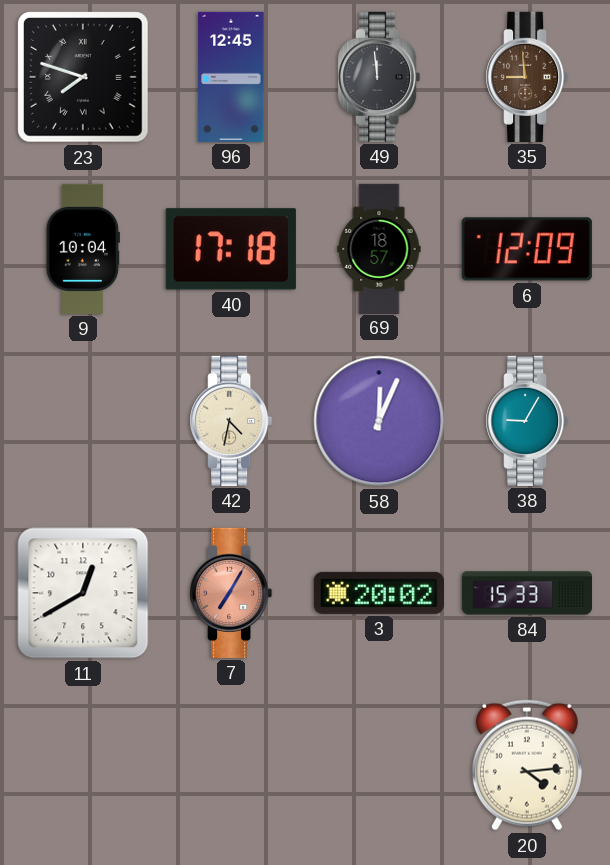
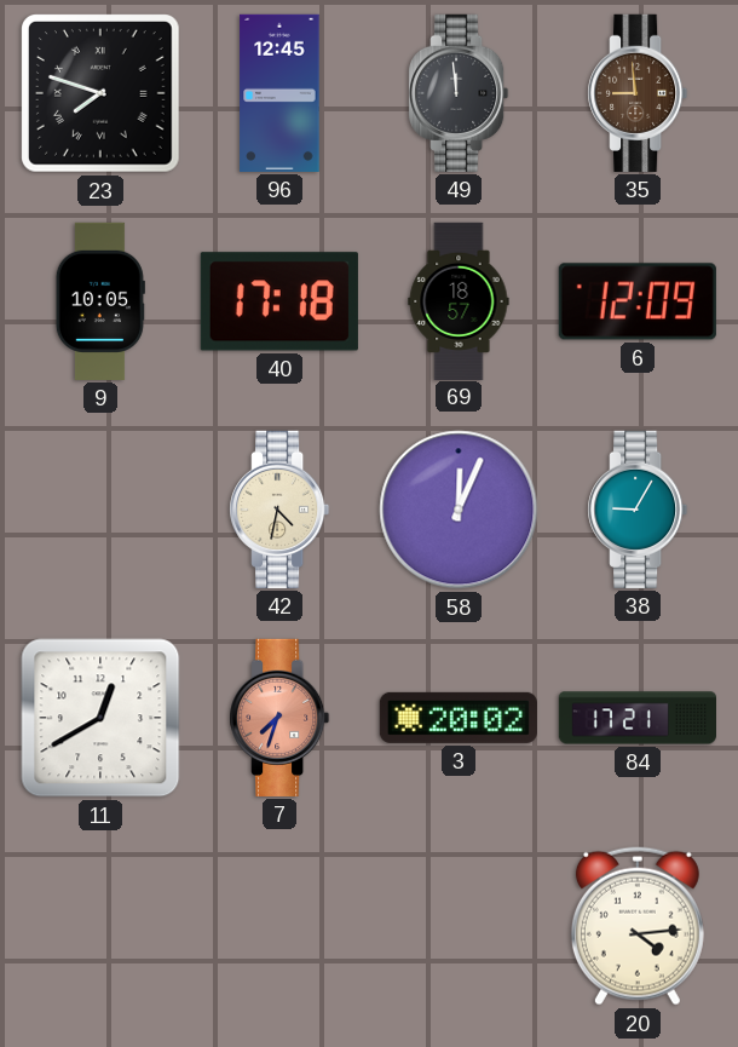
9: 10:04 -> 10:05
7: 7:05 -> 7:33
84: 15:33 -> 17:21
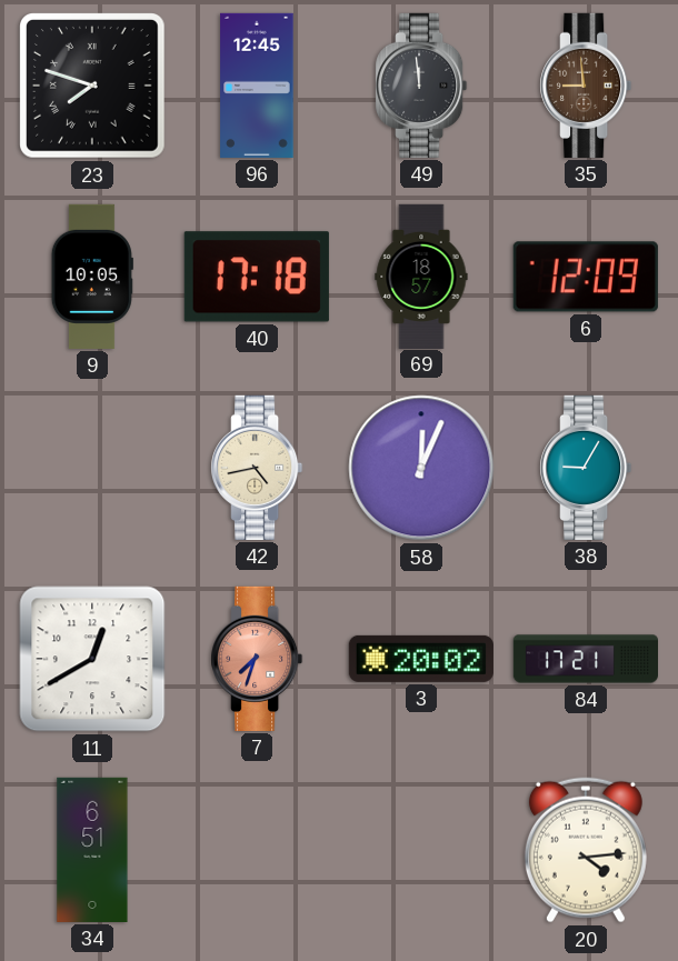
42: 4:32 -> 4:43
34: none -> 6:51
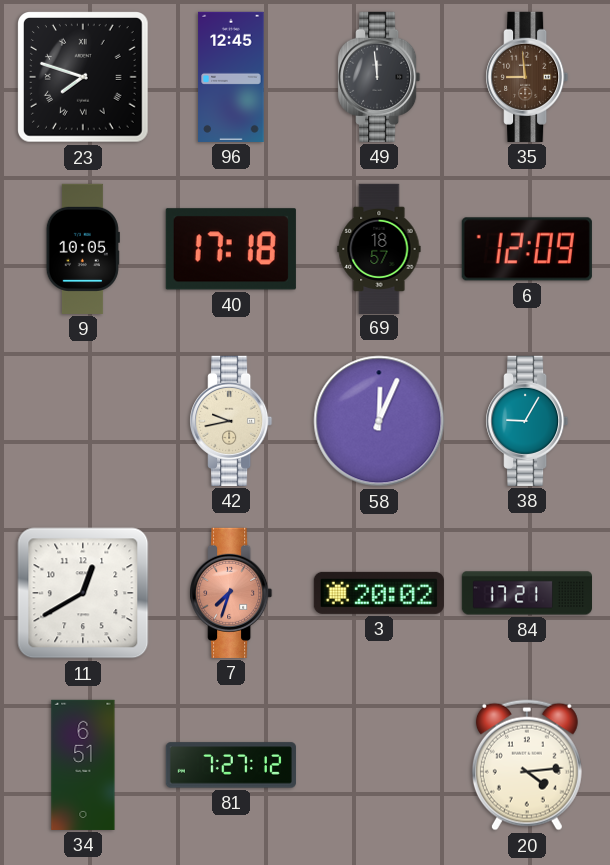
42: 4:43 -> 9:43
81: none -> 7:27
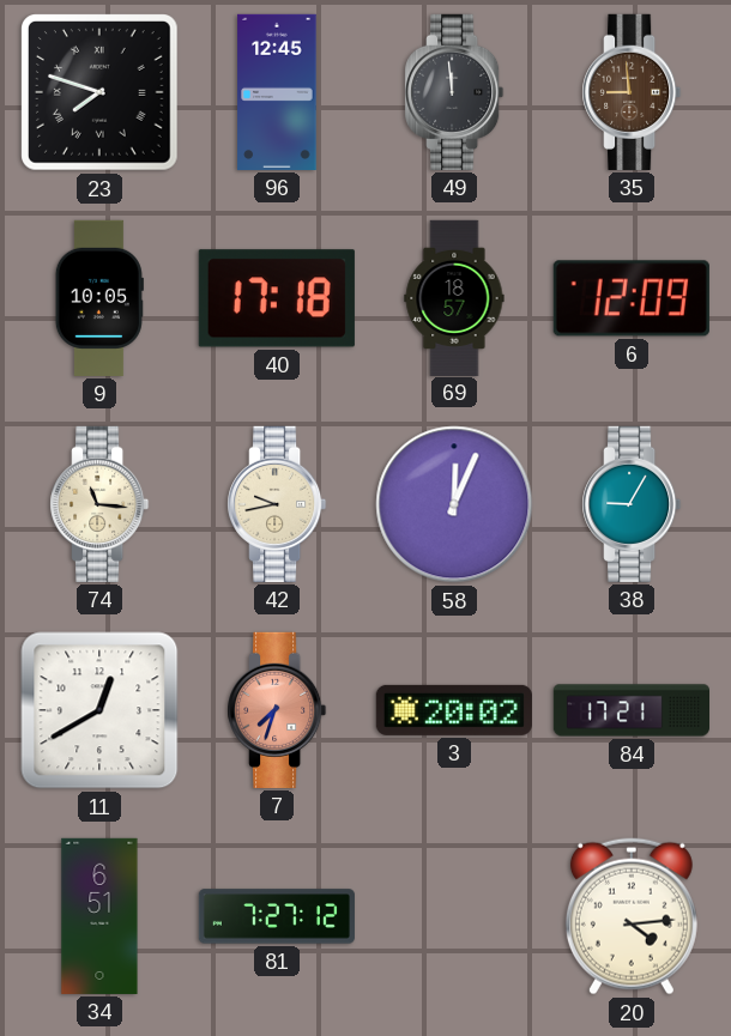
74: none -> 11:16
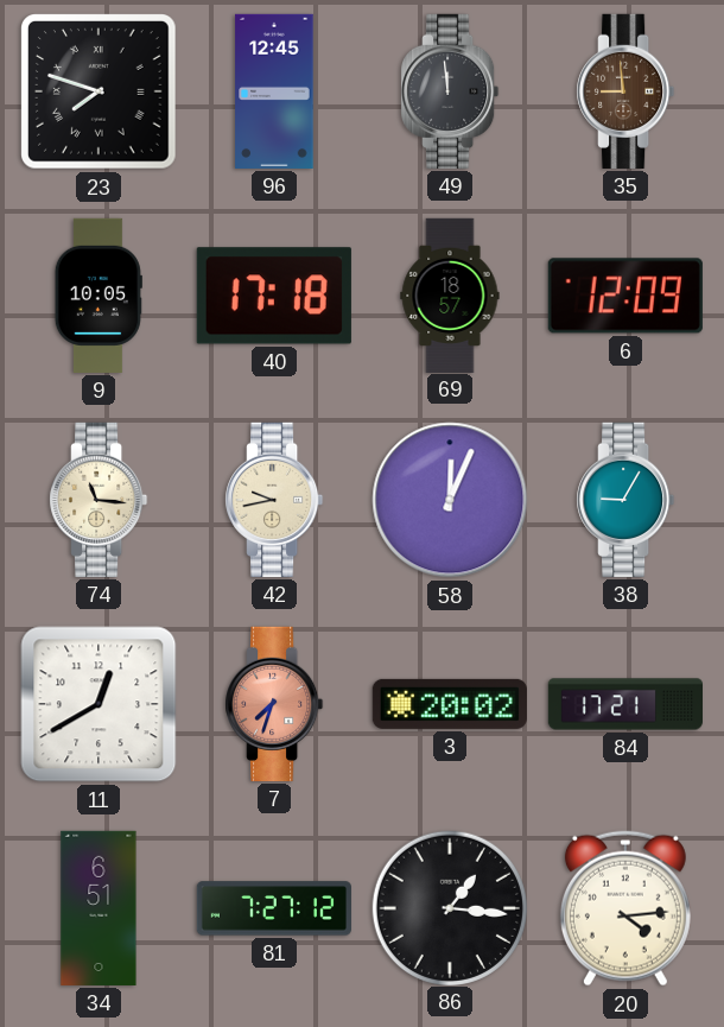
86: none -> 1:16
